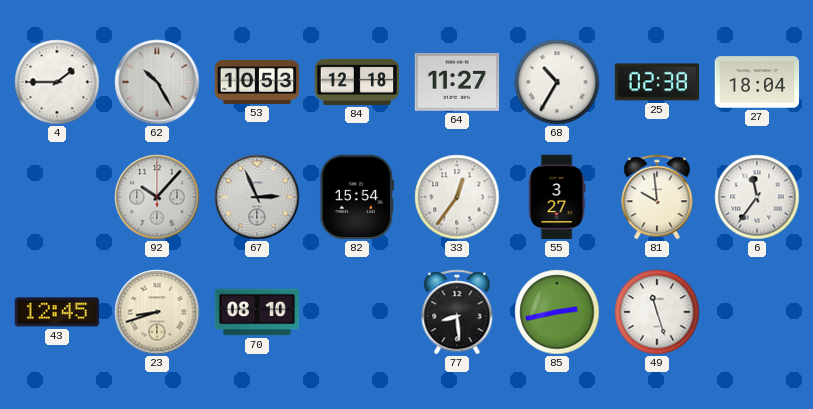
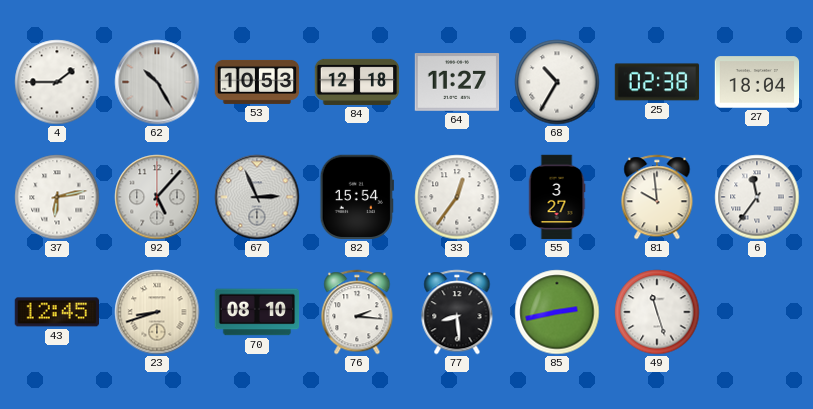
37: none -> 6:13
92: 10:07 -> 5:07
76: none -> 2:16
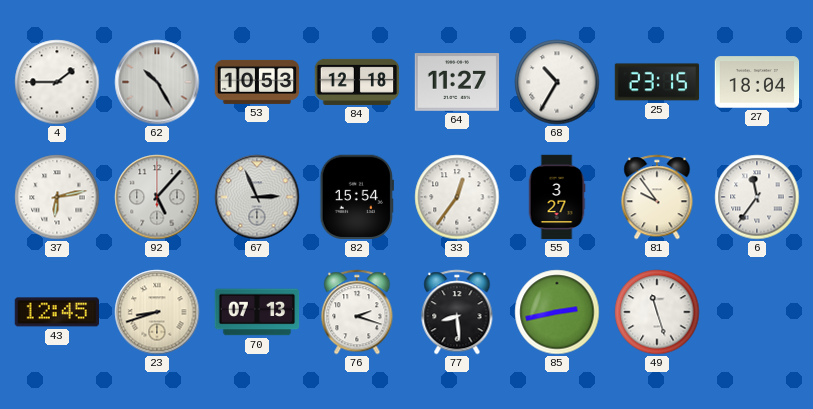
25: 02:38 -> 23:15
81: 9:59 -> 9:54
70: 08:10 -> 07:13
76: 2:16 -> 2:18
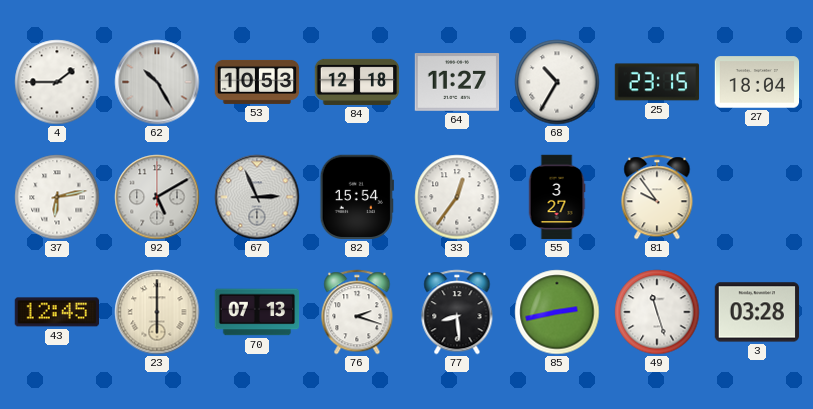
92: 5:07 -> 5:10
6: 11:36 -> none
23: 8:42 -> 6:00
3: none -> 03:28
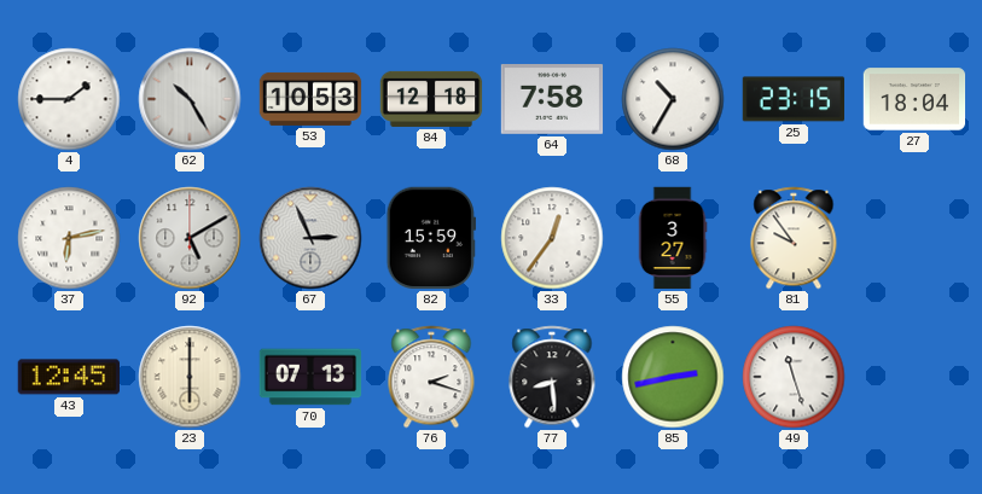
64: 11:27 -> 7:58
82: 15:54 -> 15:59
3: 03:28 -> none
